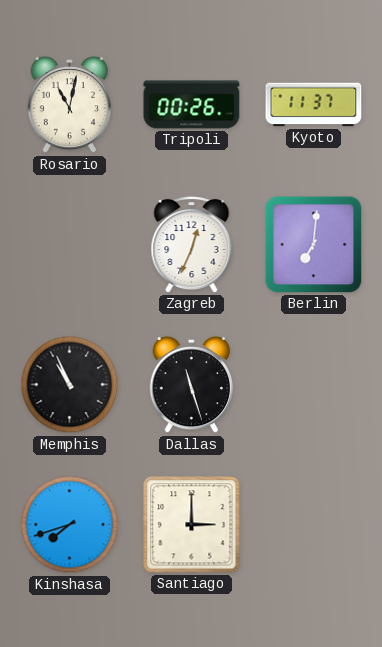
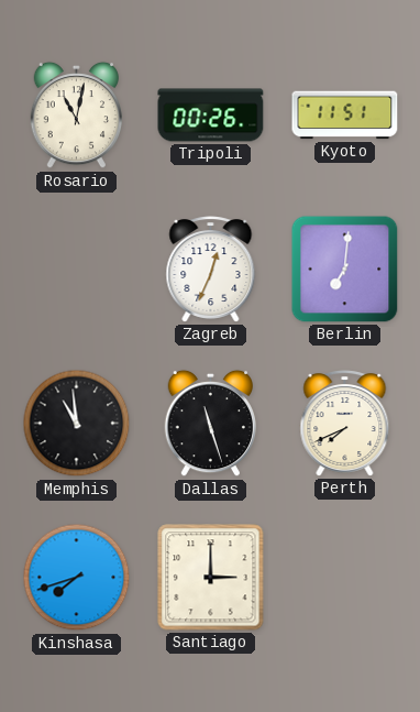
Kyoto: 11:37 -> 11:51
Memphis: 10:56 -> 10:59
Perth: none -> 7:41
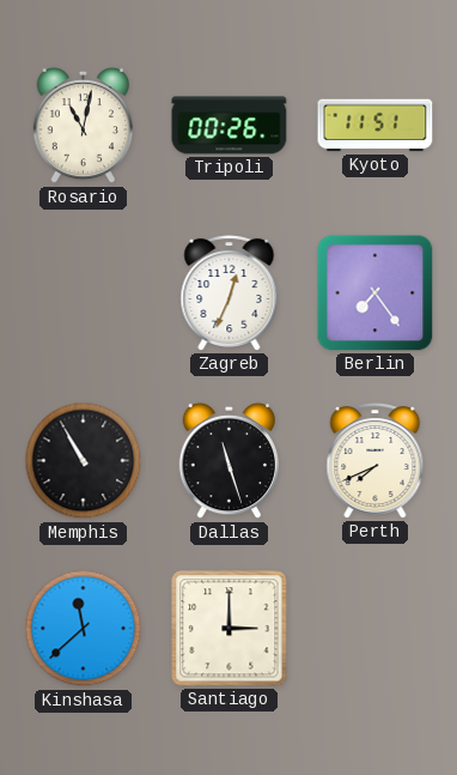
Berlin: 7:01 -> 7:24
Memphis: 10:59 -> 10:55
Kinshasa: 7:42 -> 11:38
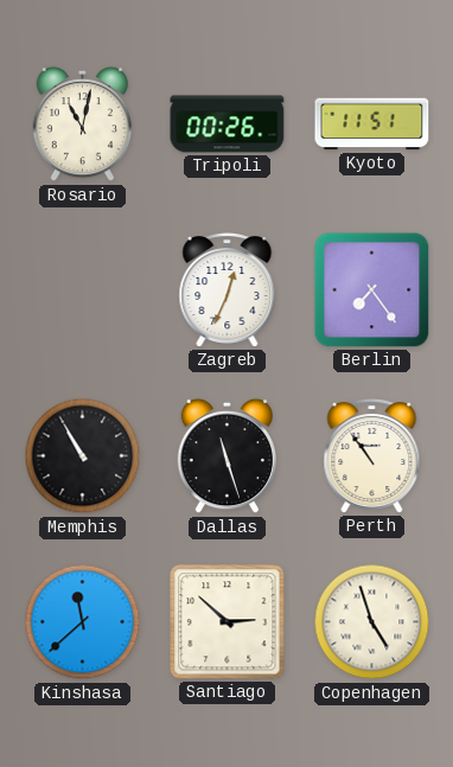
Perth: 7:41 -> 10:54
Santiago: 3:00 -> 2:52
Copenhagen: none -> 4:57
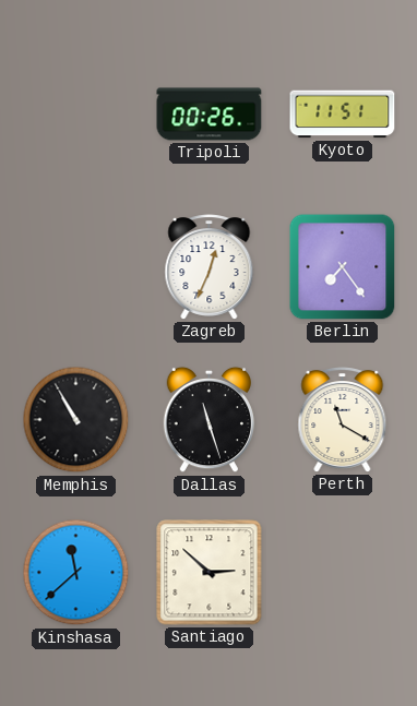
Rosario: 11:02 -> none
Perth: 10:54 -> 11:20
Copenhagen: 4:57 -> none
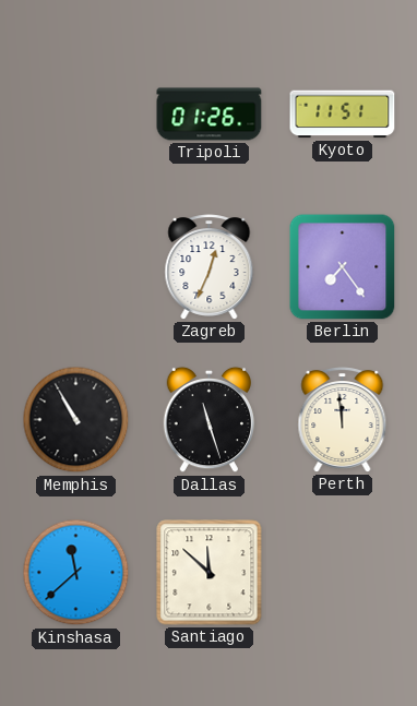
Tripoli: 00:26 -> 01:26
Perth: 11:20 -> 11:59
Santiago: 2:52 -> 11:52
